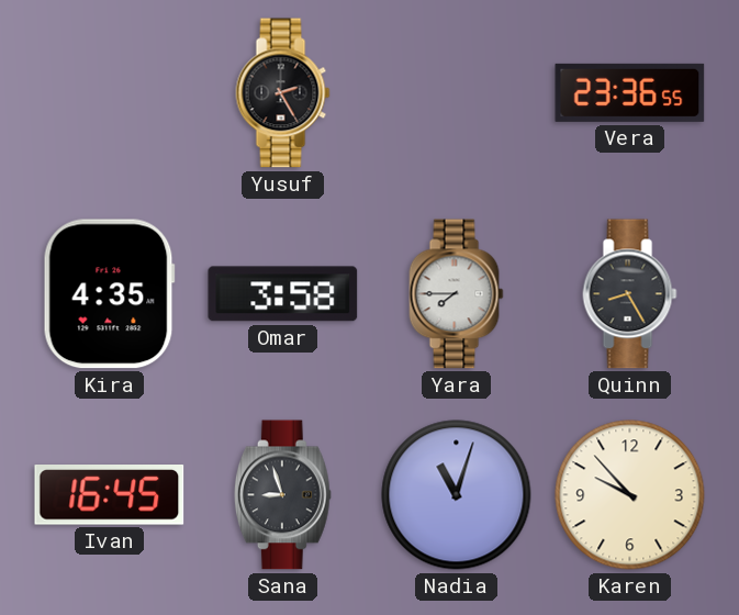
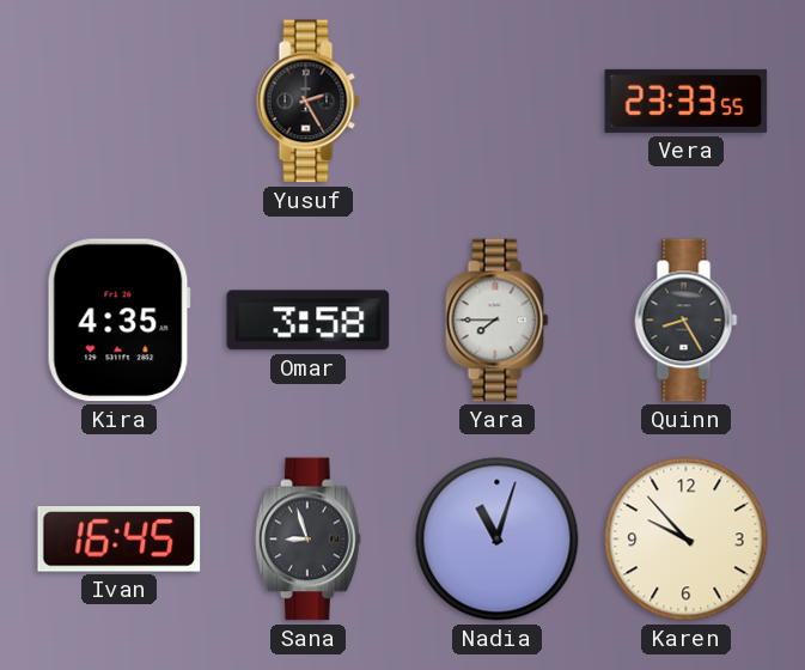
Vera: 23:36 -> 23:33
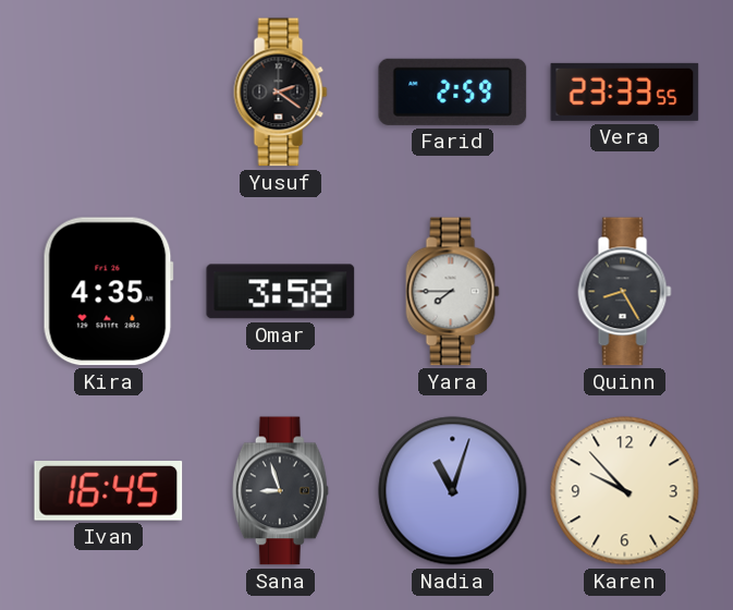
Yusuf: 2:25 -> 2:21
Farid: none -> 2:59
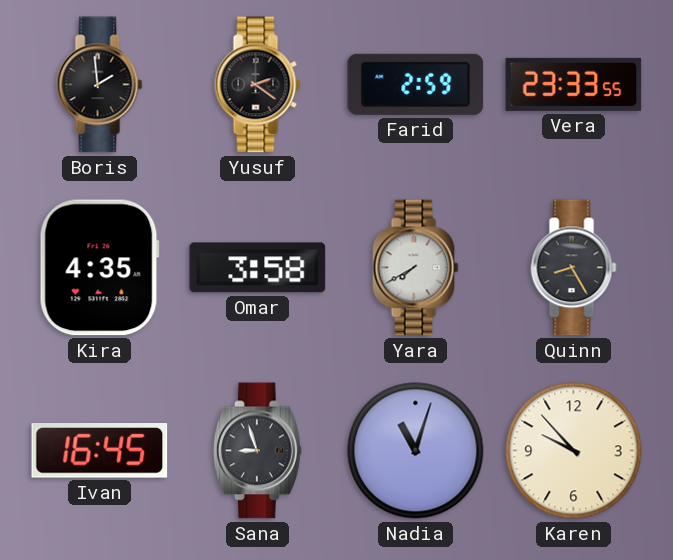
Boris: none -> 1:59
Yara: 7:45 -> 7:40
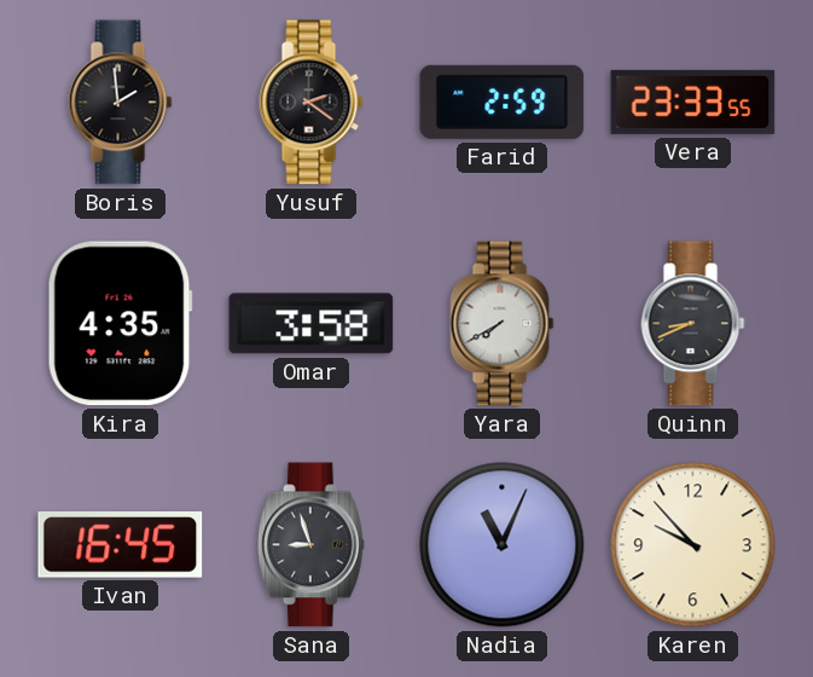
Quinn: 8:25 -> 8:41
Nadia: 11:03 -> 11:04
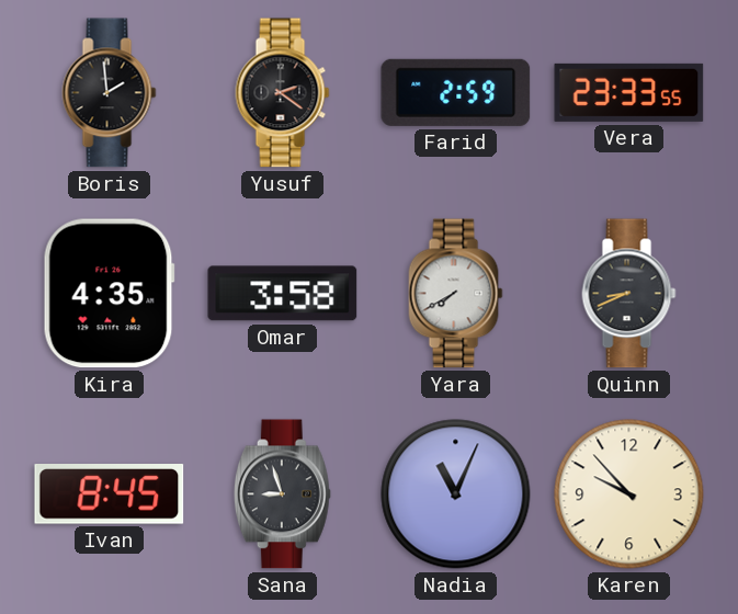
Ivan: 16:45 -> 8:45
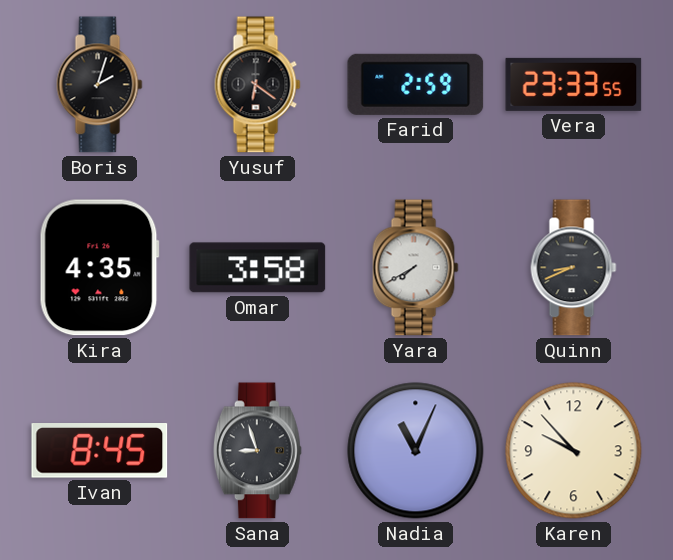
Boris: 1:59 -> 2:03
Yusuf: 2:21 -> 6:21
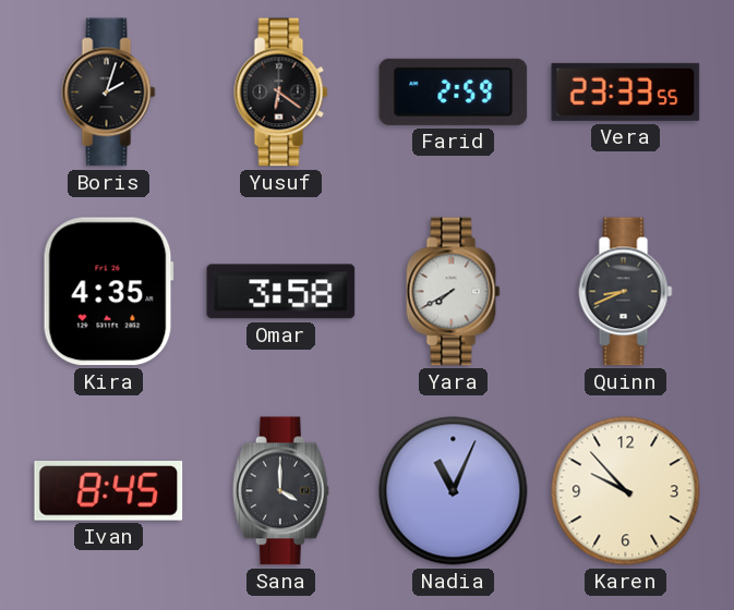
Sana: 8:57 -> 4:00
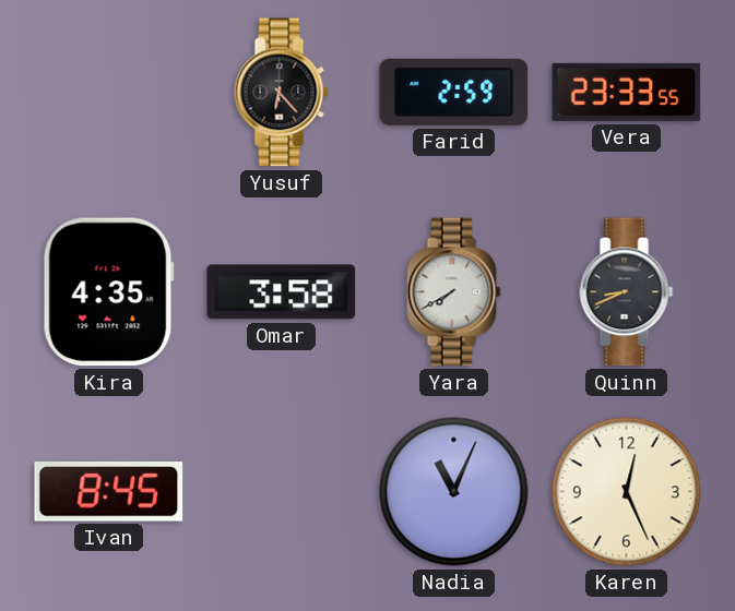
Boris: 2:03 -> none
Yusuf: 6:21 -> 6:23
Sana: 4:00 -> none
Karen: 9:53 -> 12:26
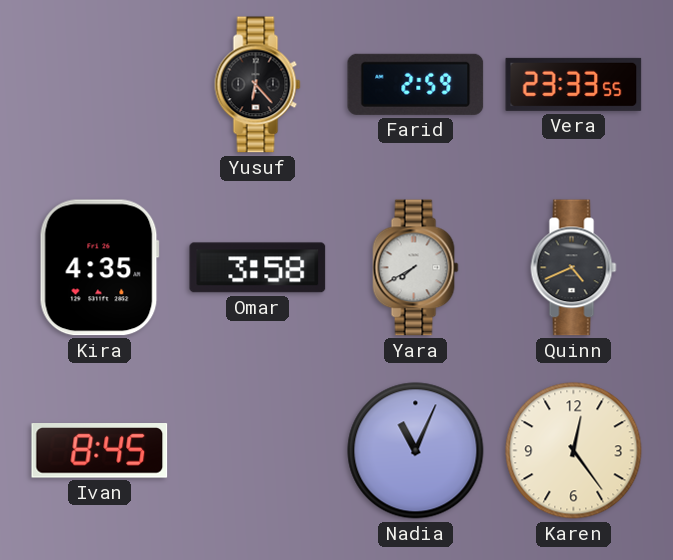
Quinn: 8:41 -> 4:41
Karen: 12:26 -> 12:24
